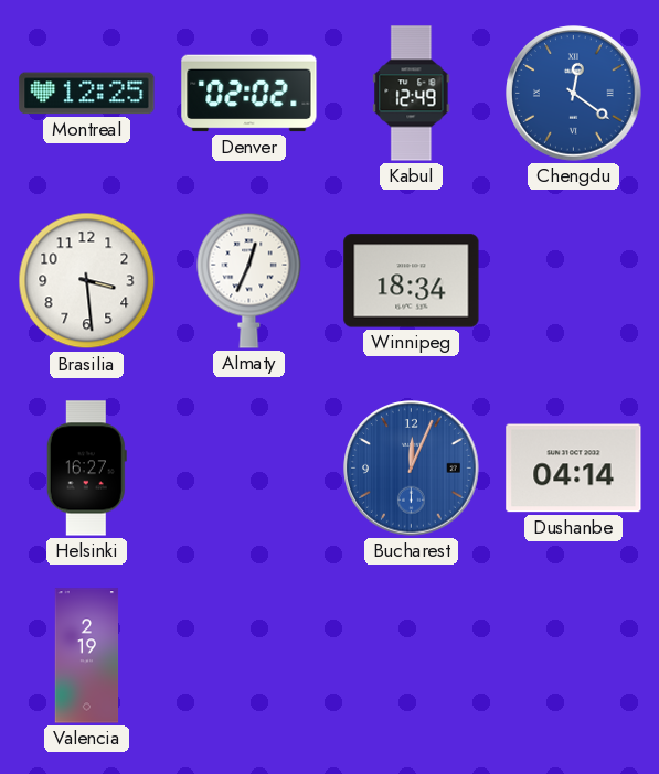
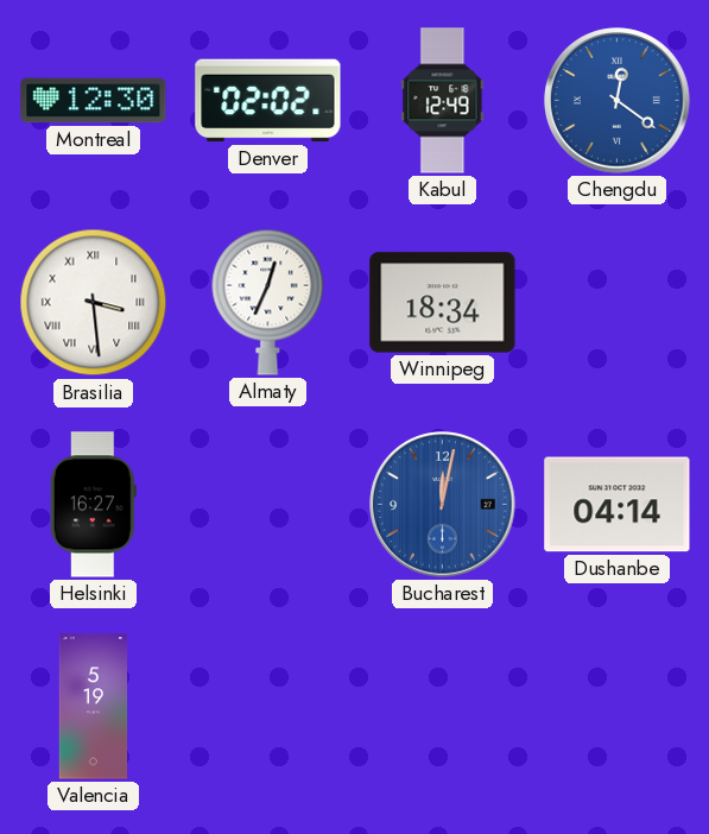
Montreal: 12:25 -> 12:30
Brasilia numerals: Arabic -> Roman
Bucharest: 12:04 -> 12:02
Valencia: 2:19 -> 5:19
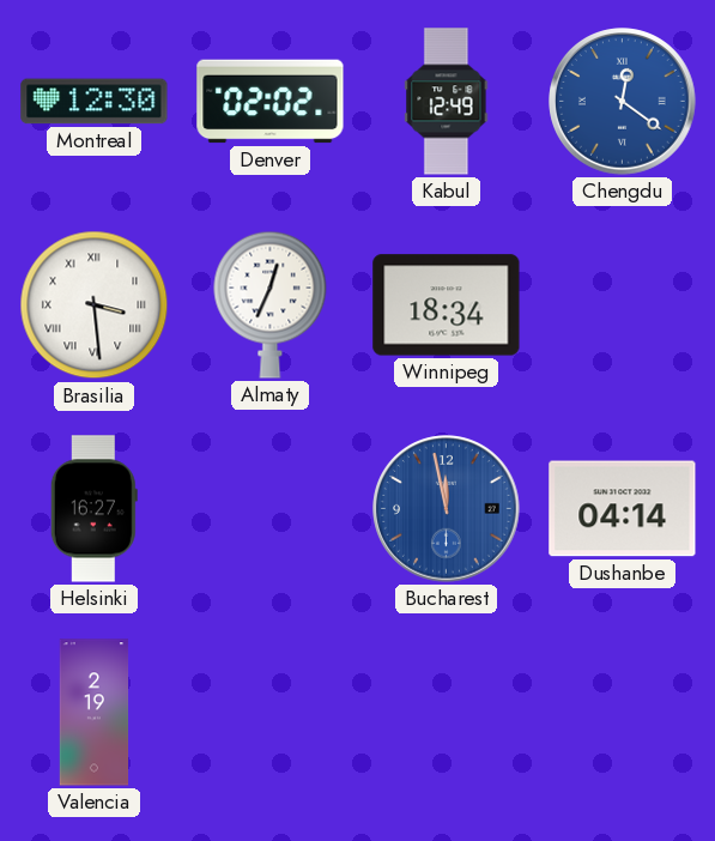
Bucharest: 12:02 -> 11:58
Valencia: 5:19 -> 2:19
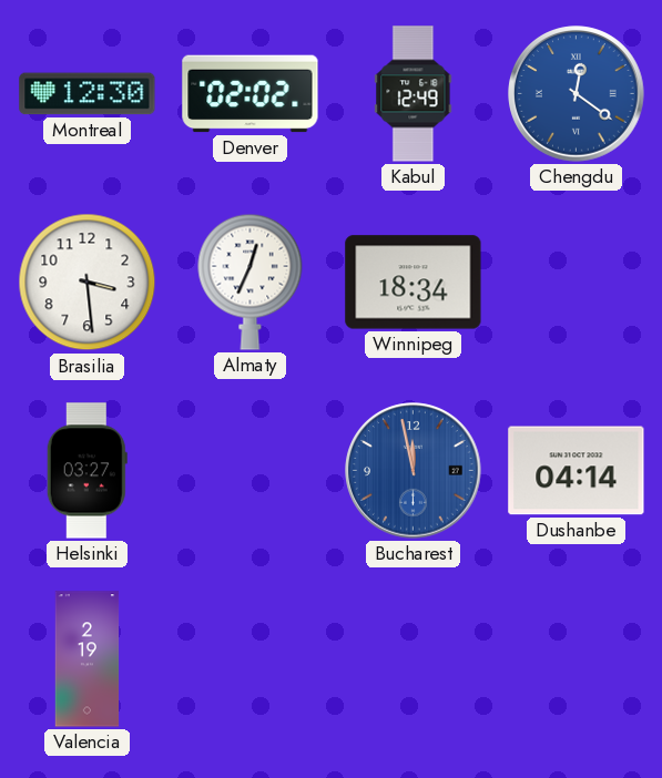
Brasilia numerals: Roman -> Arabic
Helsinki: 16:27 -> 03:27
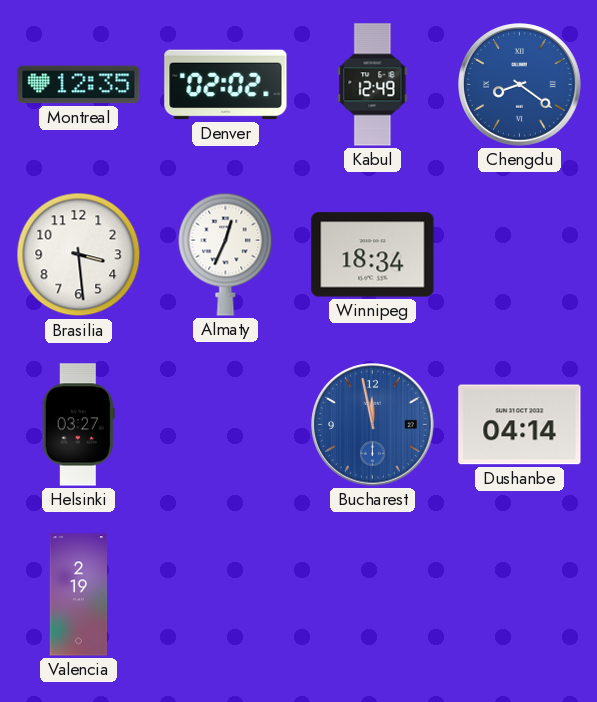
Montreal: 12:30 -> 12:35
Chengdu: 12:21 -> 8:21
